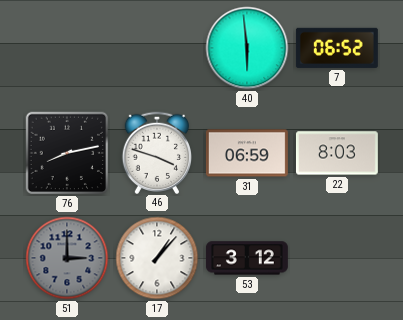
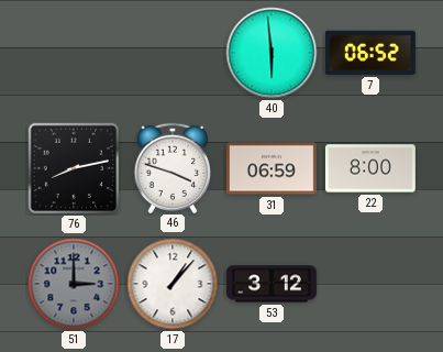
22: 8:03 -> 8:00
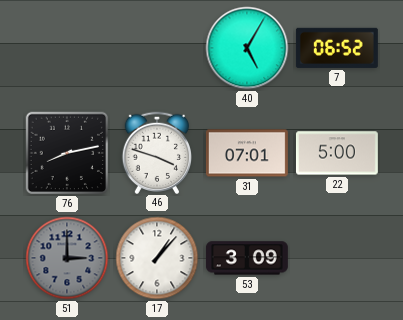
40: 5:59 -> 5:05
31: 06:59 -> 07:01
22: 8:00 -> 5:00
53: 3:12 -> 3:09
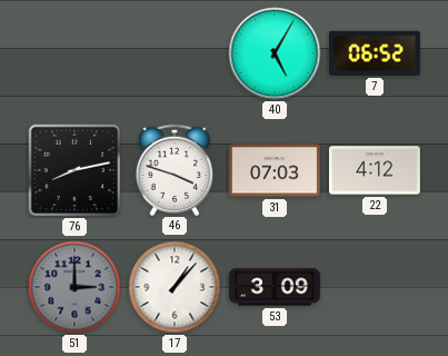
31: 07:01 -> 07:03
22: 5:00 -> 4:12
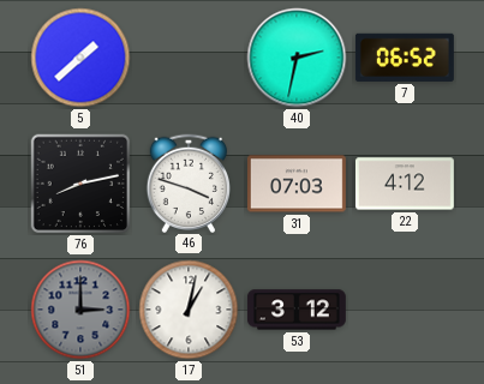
5: none -> 1:38
40: 5:05 -> 2:32
17: 1:07 -> 1:02
53: 3:09 -> 3:12
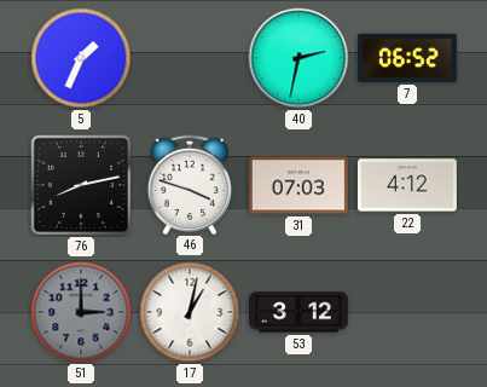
5: 1:38 -> 1:34
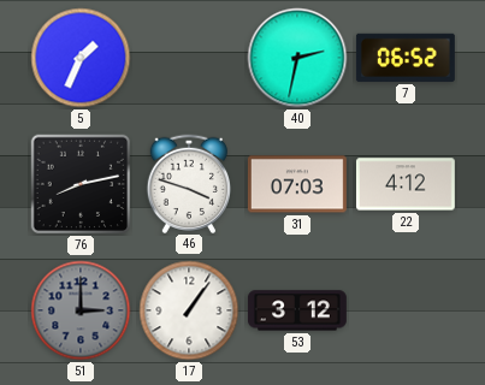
17: 1:02 -> 1:06
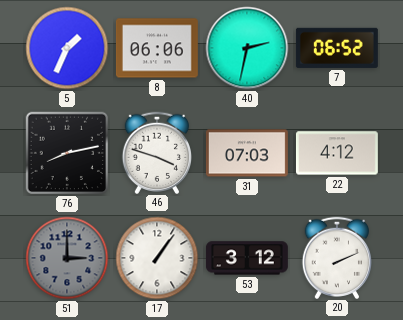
8: none -> 06:06
20: none -> 2:11
